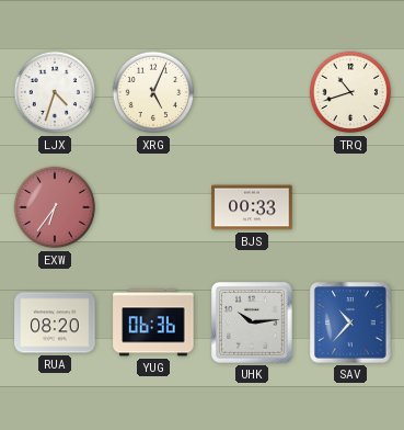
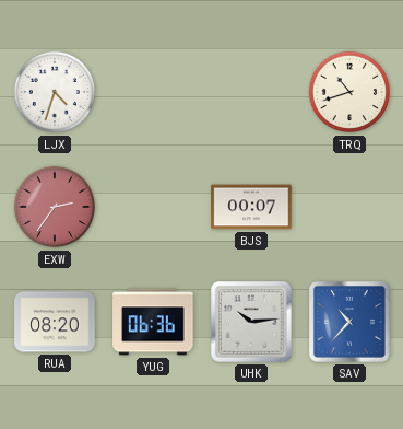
XRG: 5:04 -> none
EXW: 6:36 -> 2:36
BJS: 00:33 -> 00:07
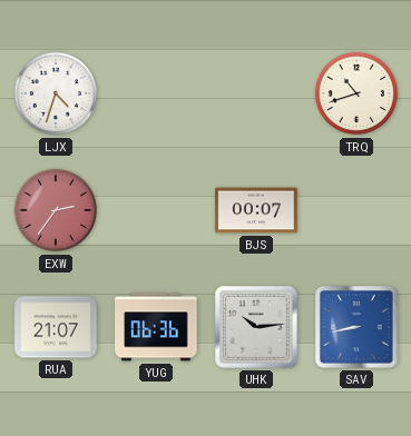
RUA: 08:20 -> 21:07
SAV: 10:37 -> 8:43
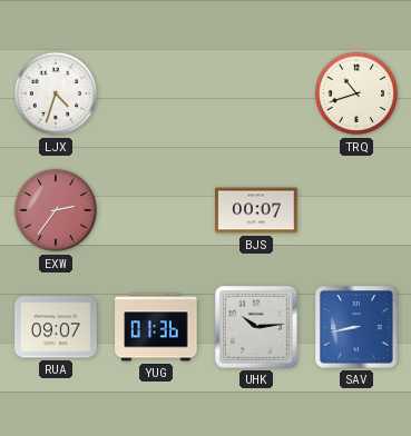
RUA: 21:07 -> 09:07
YUG: 06:36 -> 01:36
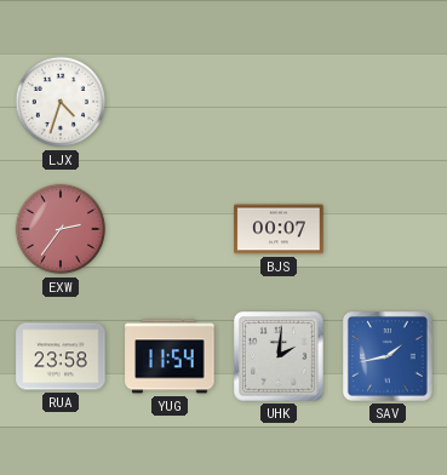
TRQ: 10:42 -> none
RUA: 09:07 -> 23:58
YUG: 01:36 -> 11:54
UHK: 10:14 -> 2:01
SAV: 8:43 -> 1:43
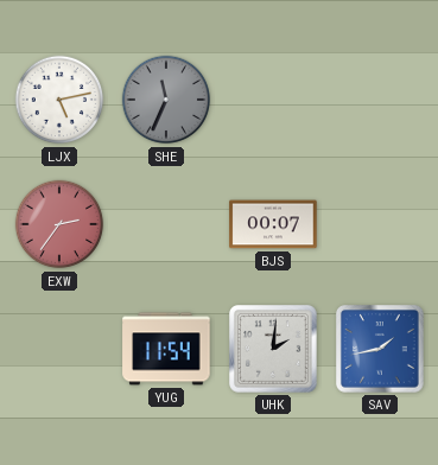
LJX: 4:33 -> 5:13
SHE: none -> 11:34
RUA: 23:58 -> none
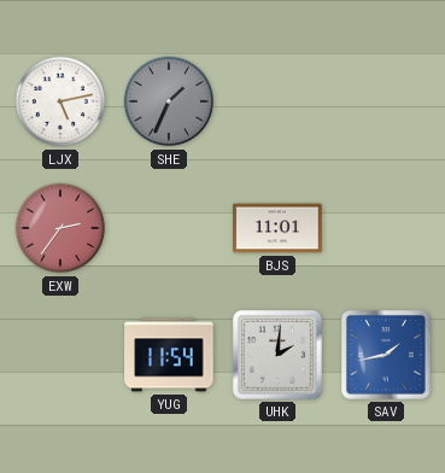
SHE: 11:34 -> 1:34
BJS: 00:07 -> 11:01
